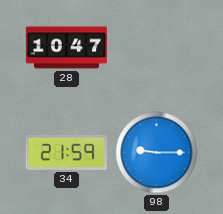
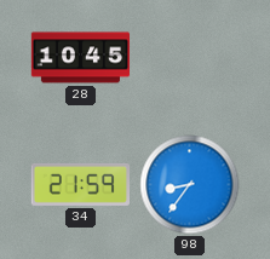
28: 10:47 -> 10:45
98: 9:15 -> 8:36
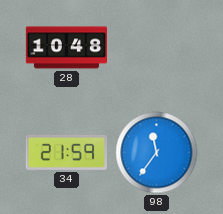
28: 10:45 -> 10:48
98: 8:36 -> 11:36
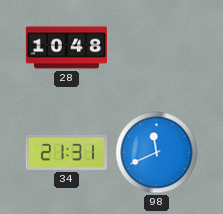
34: 21:59 -> 21:31
98: 11:36 -> 11:41
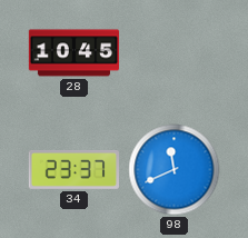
28: 10:48 -> 10:45
34: 21:31 -> 23:37
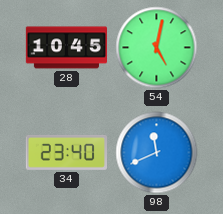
54: none -> 5:02
34: 23:37 -> 23:40
